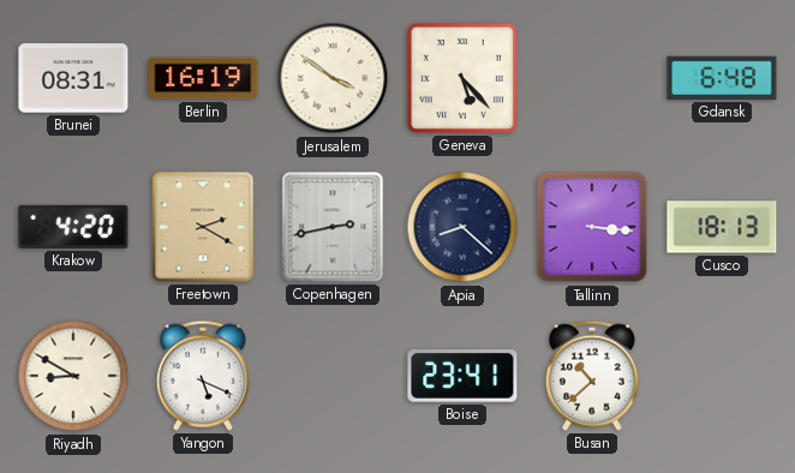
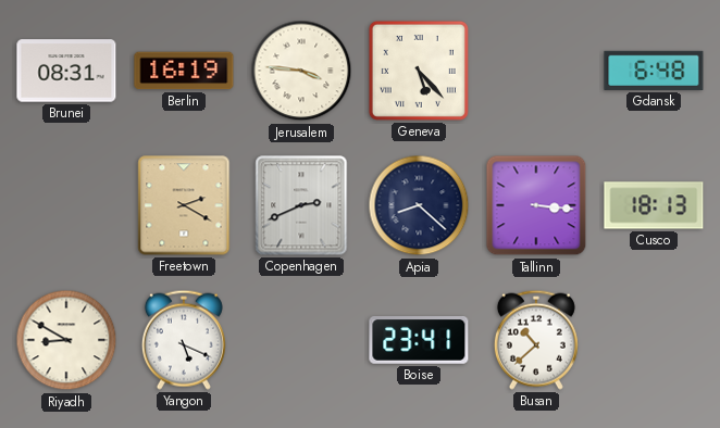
Jerusalem: 3:51 -> 3:46
Krakow: 4:20 -> none
Copenhagen: 2:43 -> 2:41
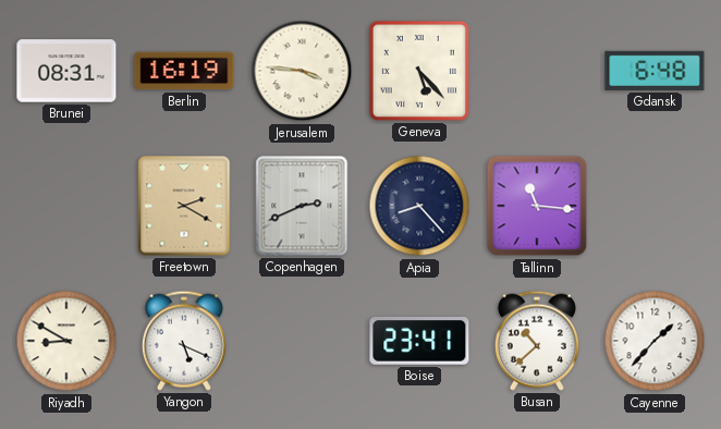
Apia: 8:22 -> 8:23
Tallinn: 3:16 -> 11:16
Cusco: 18:13 -> none
Cayenne: none -> 1:37
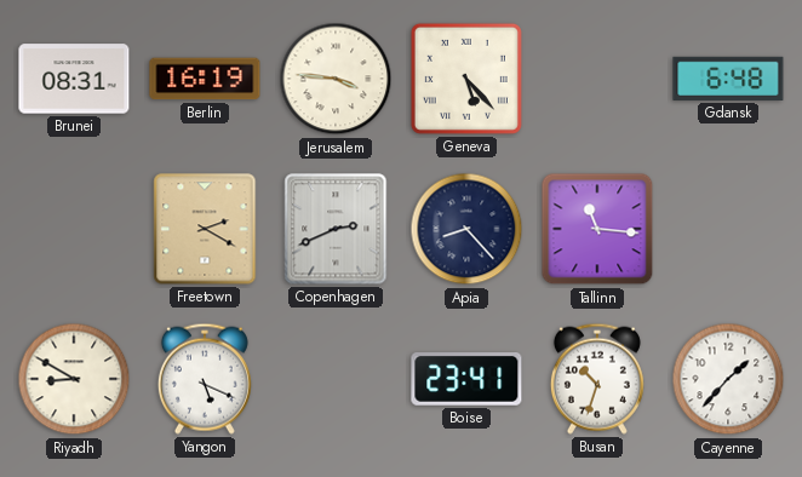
Busan: 10:38 -> 10:33
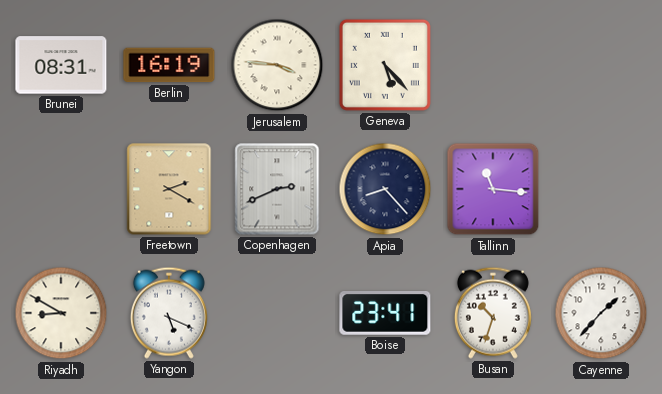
Gdansk: 6:48 -> none
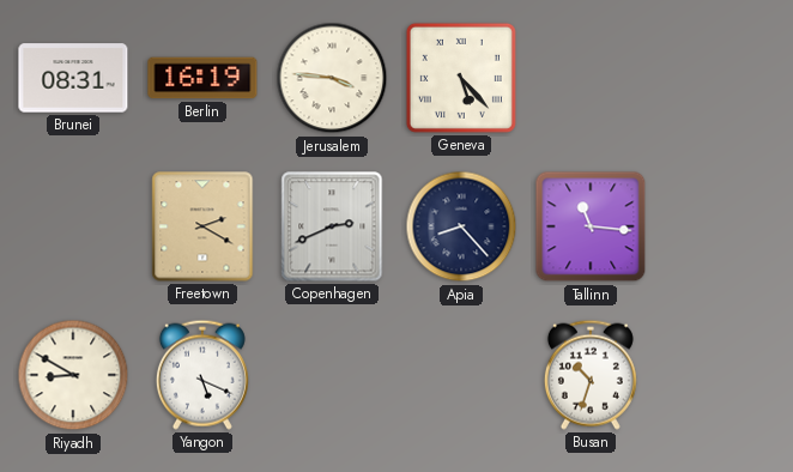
Boise: 23:41 -> none
Cayenne: 1:37 -> none
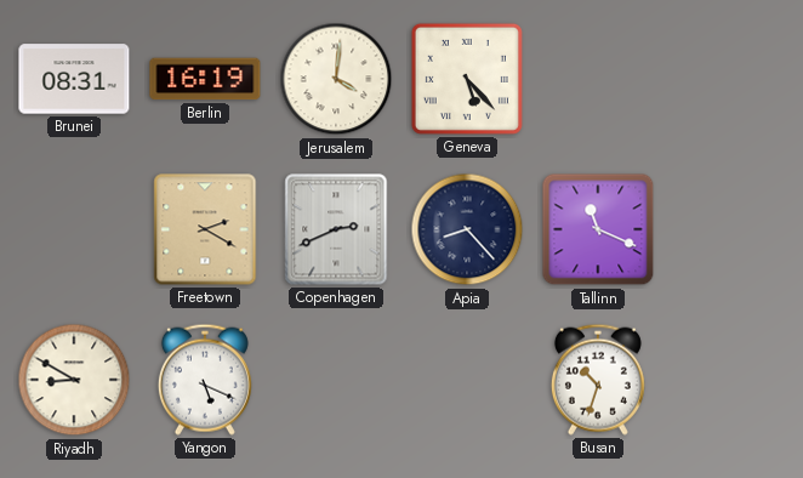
Jerusalem: 3:46 -> 4:01
Tallinn: 11:16 -> 11:19
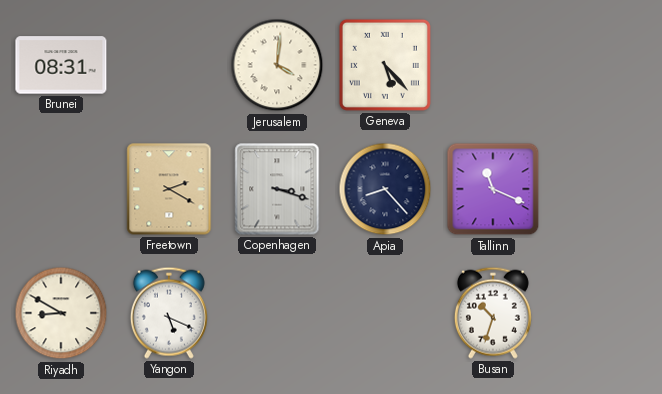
Berlin: 16:19 -> none
Copenhagen: 2:41 -> 3:18
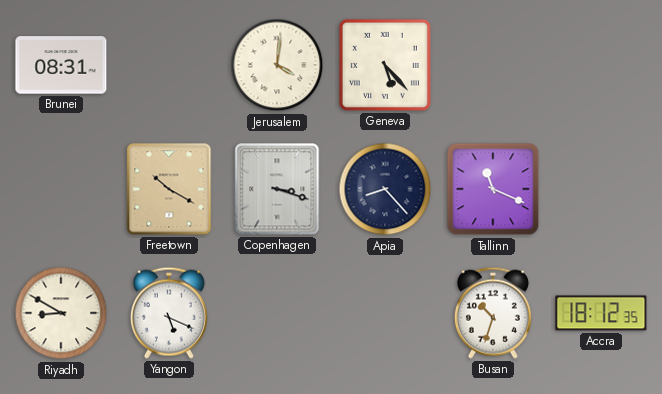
Freetown: 2:20 -> 10:20
Accra: none -> 18:12
